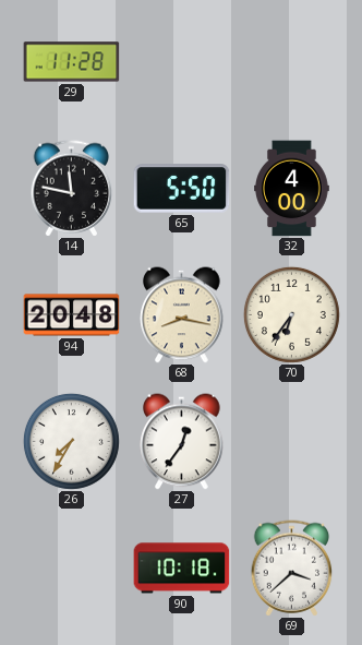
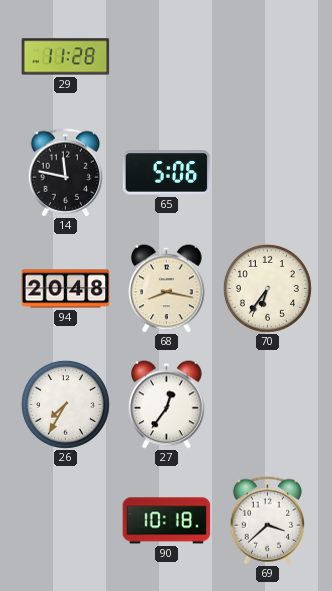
65: 5:50 -> 5:06
32: 4:00 -> none
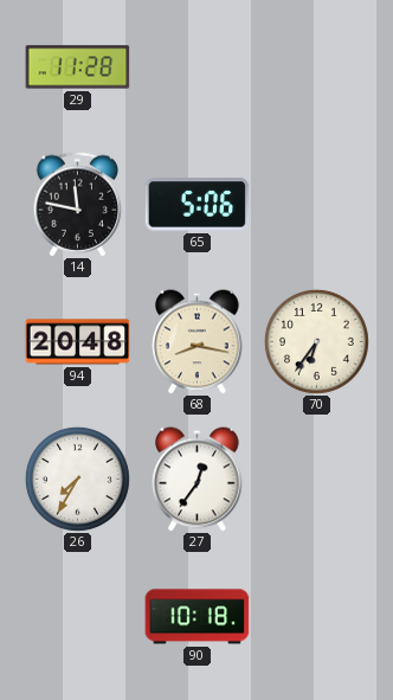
69: 3:38 -> none
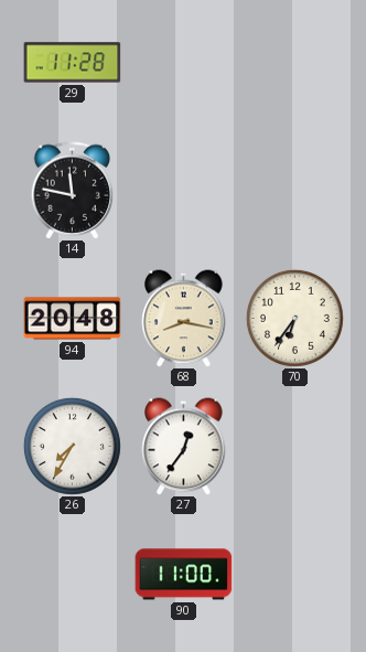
65: 5:06 -> none
90: 10:18 -> 11:00
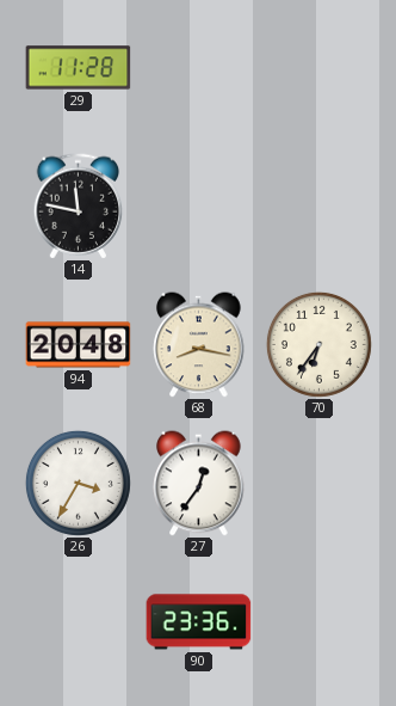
26: 7:35 -> 3:35
90: 11:00 -> 23:36
